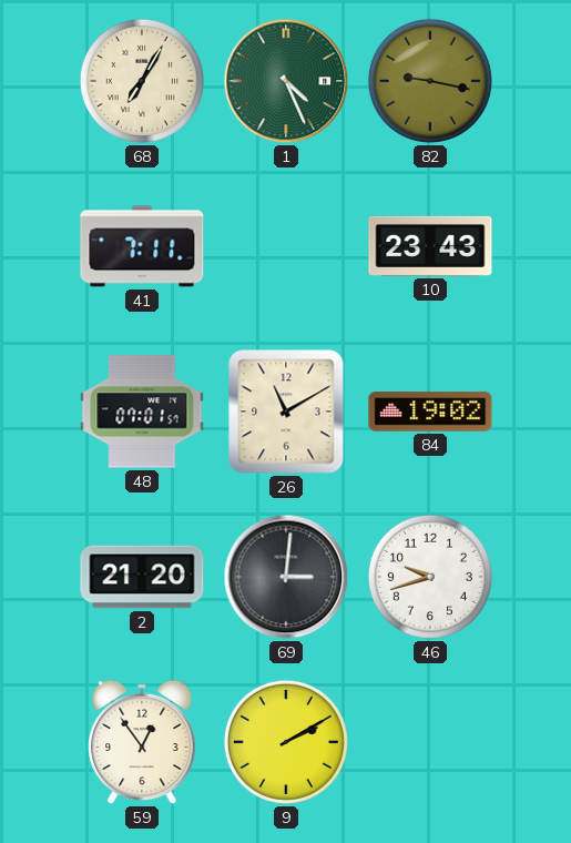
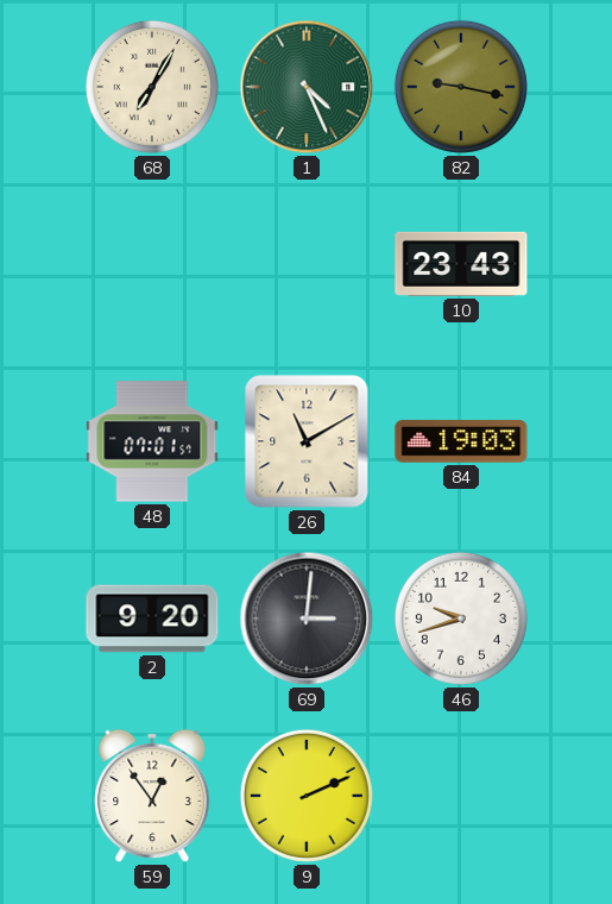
41: 7:11 -> none
84: 19:02 -> 19:03
2: 21:20 -> 9:20
9: 2:10 -> 2:11
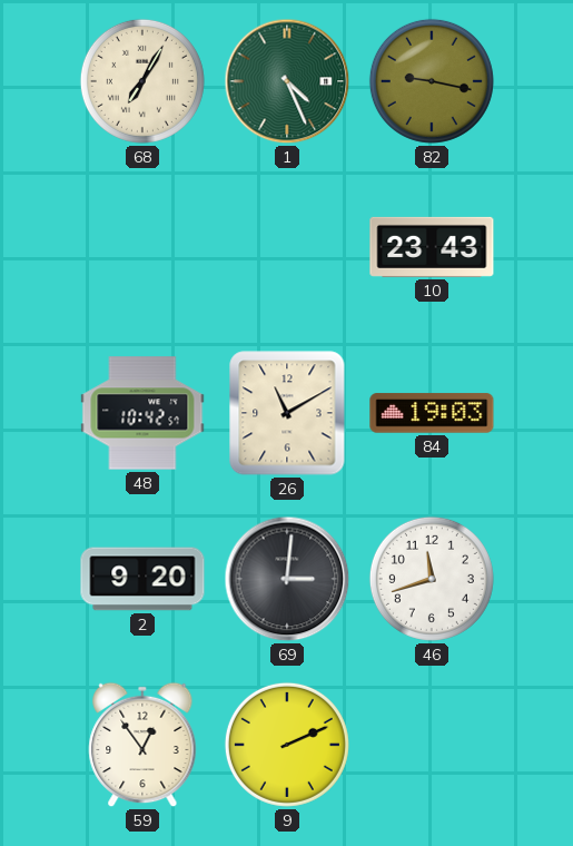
48: 07:01 -> 10:42
46: 9:42 -> 11:42
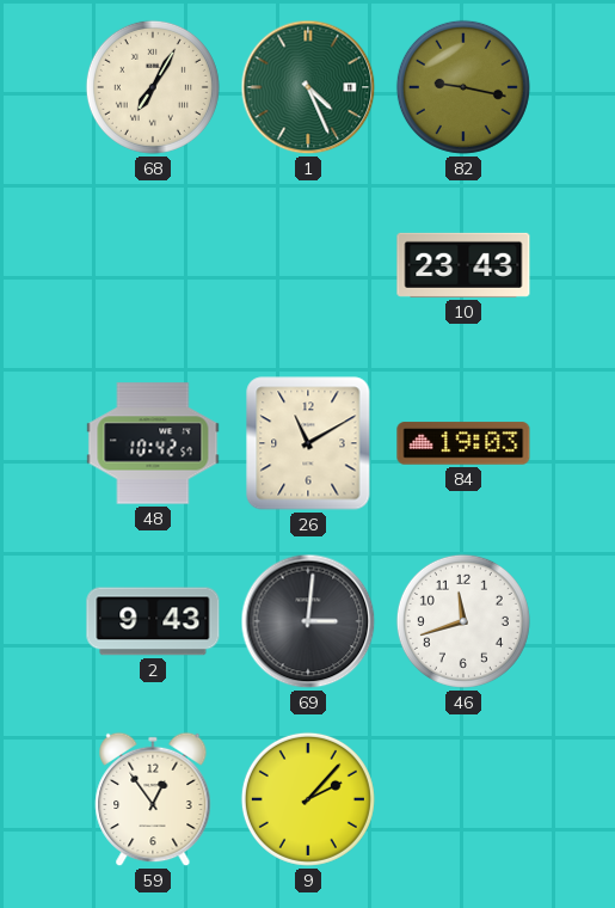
2: 9:20 -> 9:43
9: 2:11 -> 2:07
